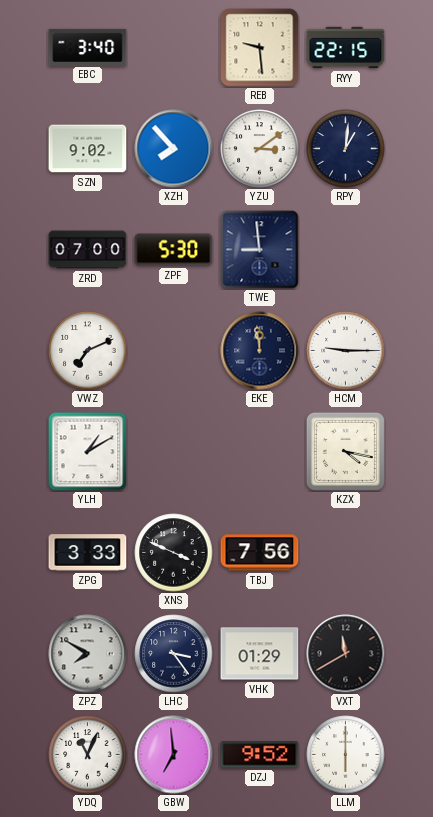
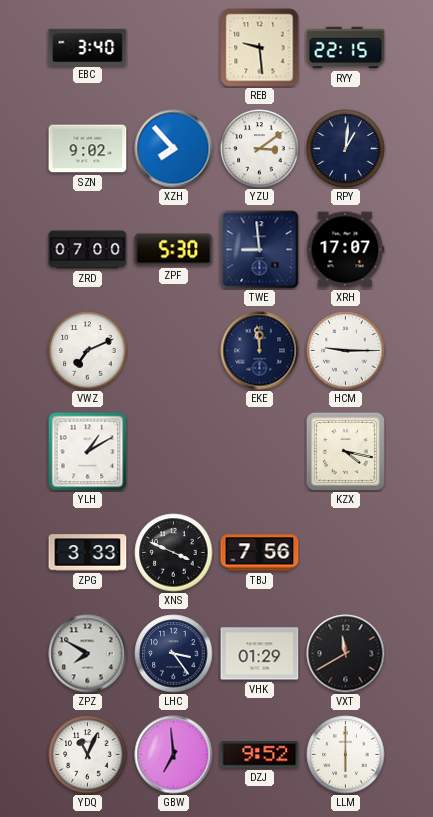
XRH: none -> 17:07
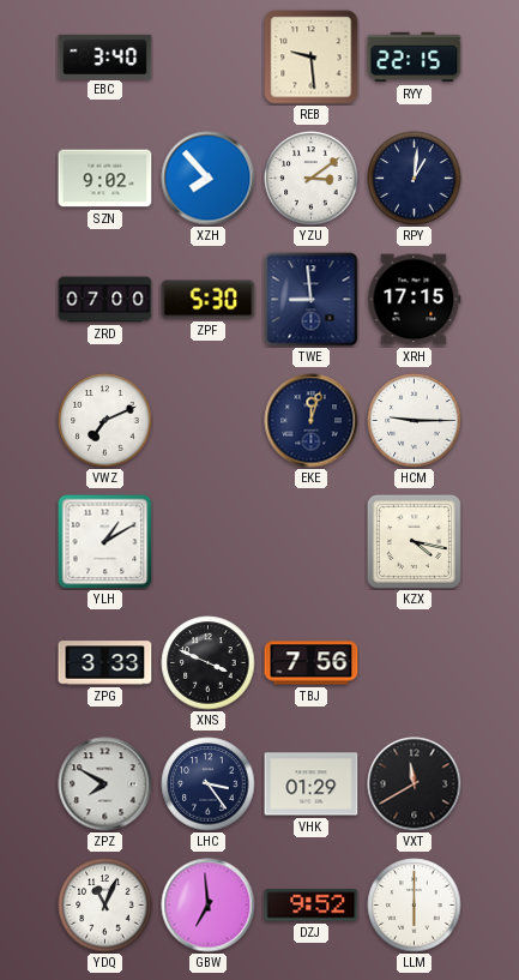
XRH: 17:07 -> 17:15
EKE: 11:59 -> 12:03
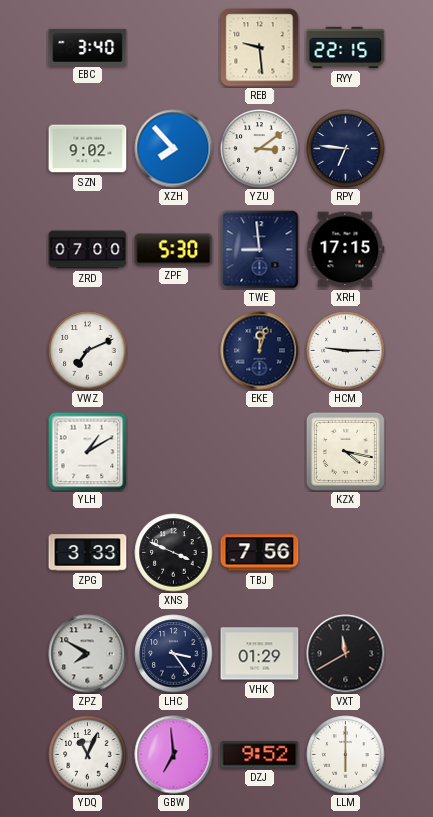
RPY: 1:01 -> 6:46
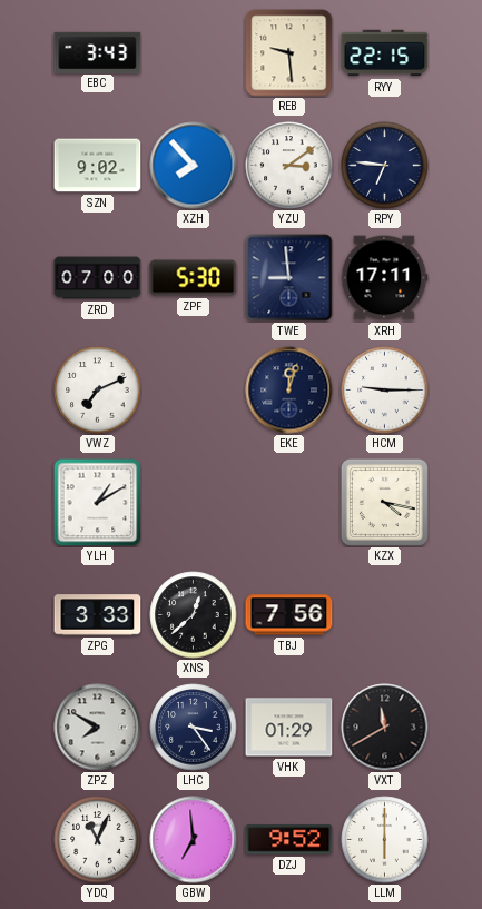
EBC: 3:40 -> 3:43
XRH: 17:15 -> 17:11
XNS: 3:49 -> 12:38
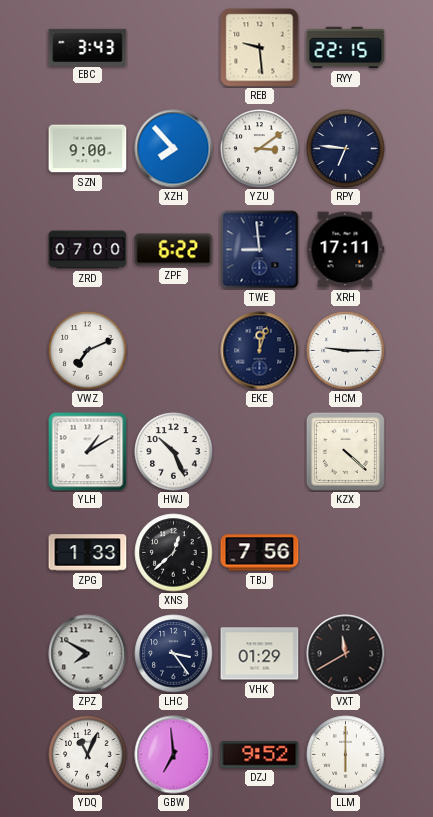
SZN: 9:02 -> 9:00
ZPF: 5:30 -> 6:22
HWJ: none -> 10:26
KZX: 4:17 -> 4:22
ZPG: 3:33 -> 1:33
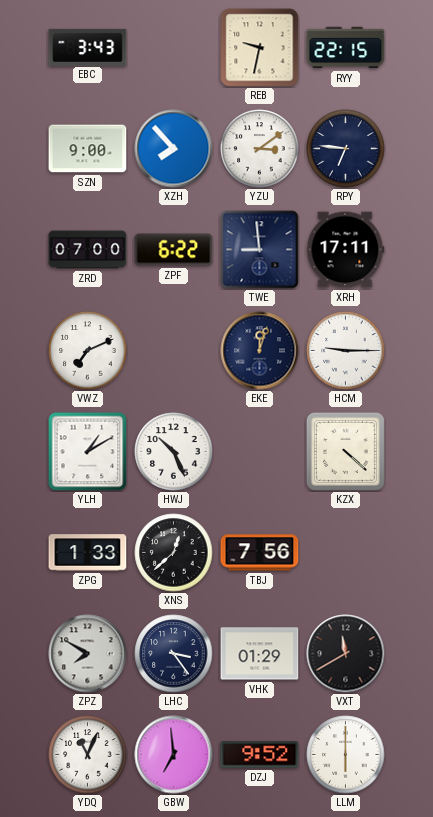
REB: 9:29 -> 9:32
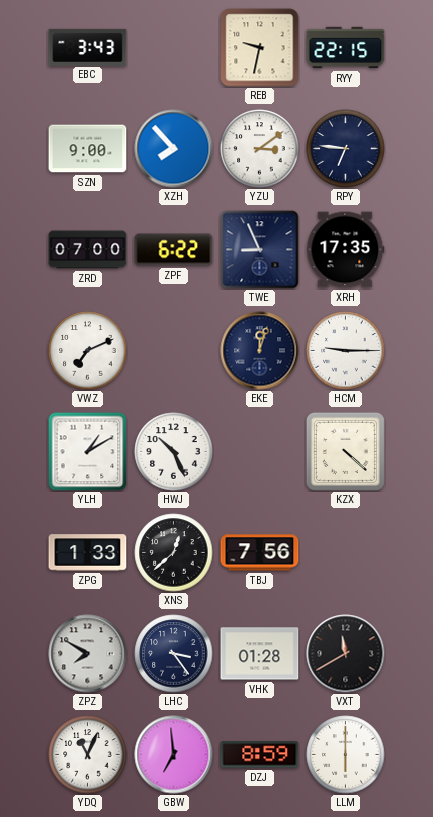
TWE: 8:59 -> 8:56
XRH: 17:11 -> 17:35
VHK: 01:29 -> 01:28
DZJ: 9:52 -> 8:59
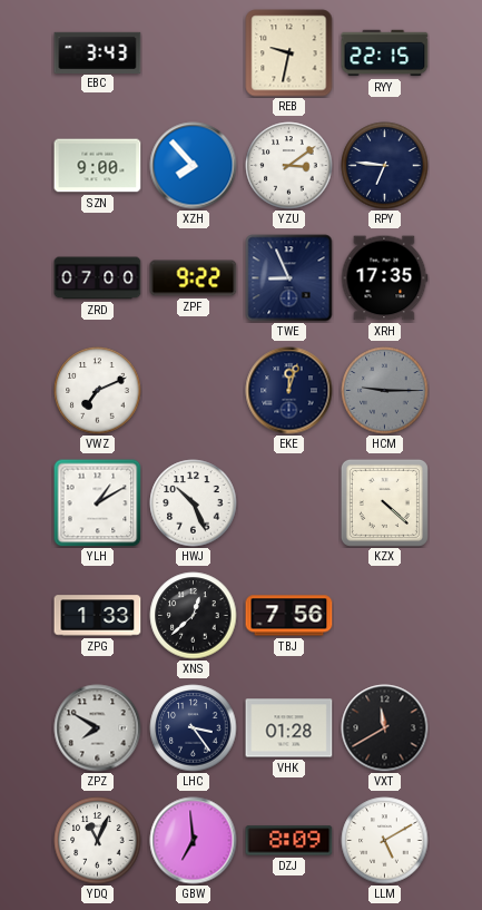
ZPF: 6:22 -> 9:22
HCM dial: white -> grey
DZJ: 8:59 -> 8:09
LLM: 6:00 -> 5:10
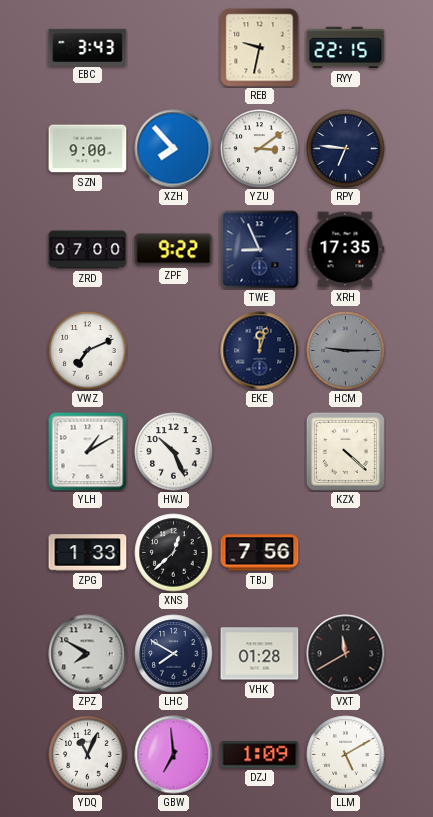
LHC: 3:24 -> 7:50
DZJ: 8:09 -> 1:09
